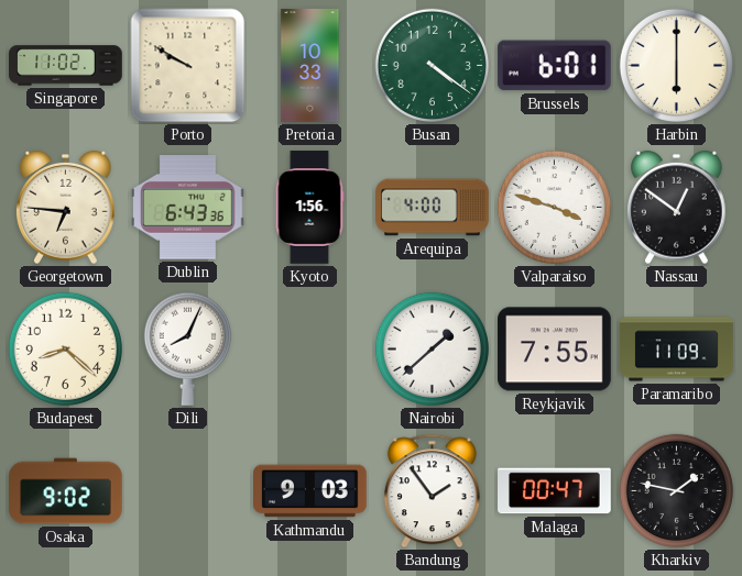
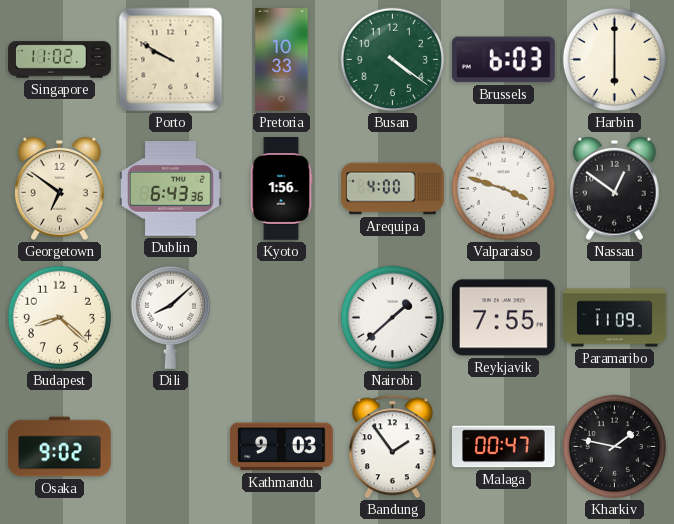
Brussels: 6:01 -> 6:03
Georgetown: 6:46 -> 6:51
Dili: 8:04 -> 8:08
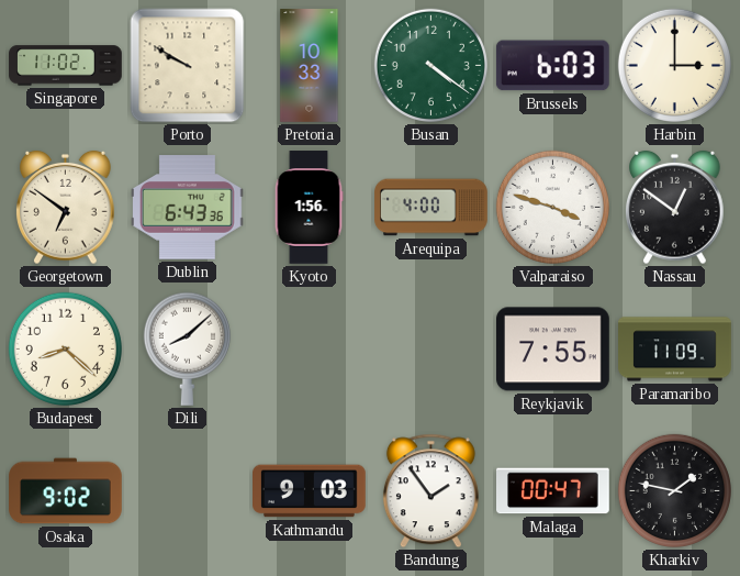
Harbin: 6:00 -> 3:00
Nairobi: 1:38 -> none
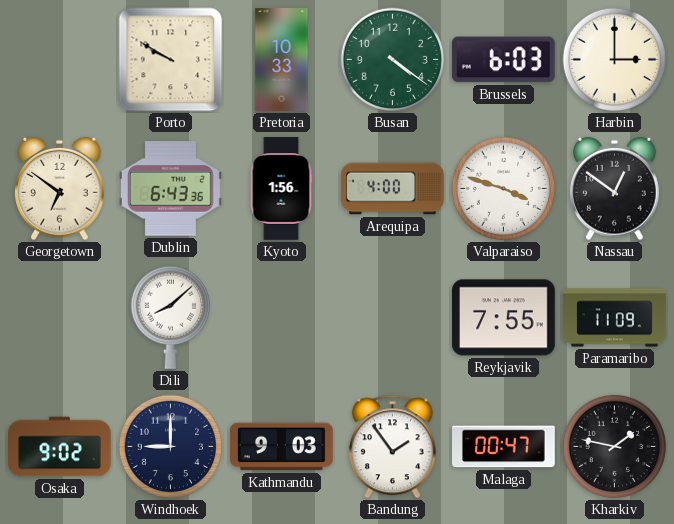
Singapore: 11:02 -> none
Budapest: 8:22 -> none
Windhoek: none -> 9:00
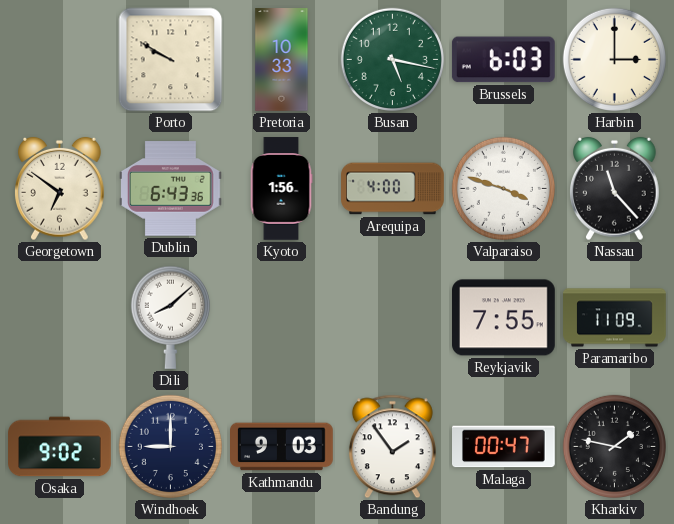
Busan: 4:21 -> 5:17
Nassau: 12:51 -> 11:23
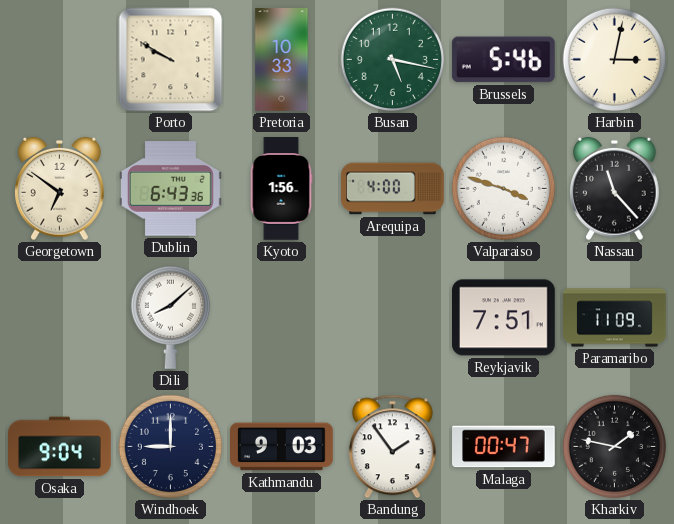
Brussels: 6:03 -> 5:46
Harbin: 3:00 -> 3:02
Reykjavik: 7:55 -> 7:51
Osaka: 9:02 -> 9:04
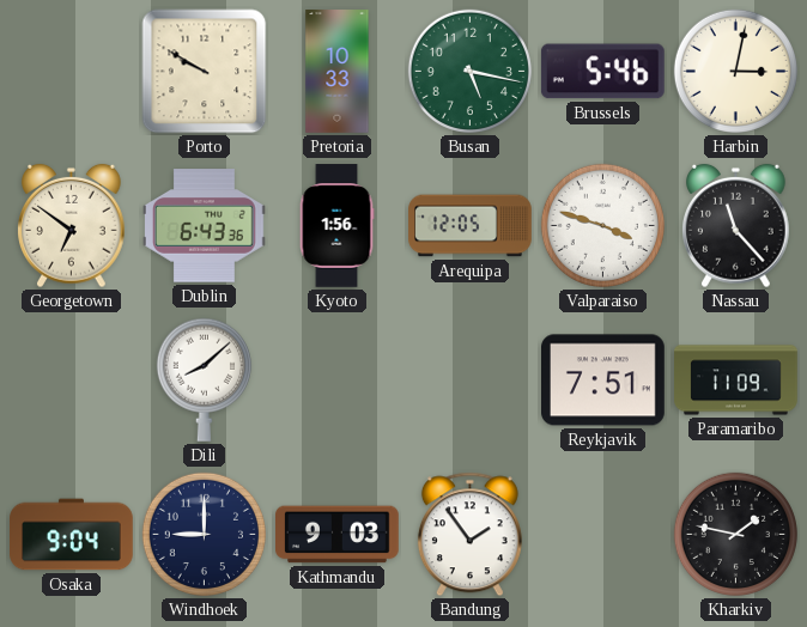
Arequipa: 4:00 -> 12:05
Malaga: 00:47 -> none
